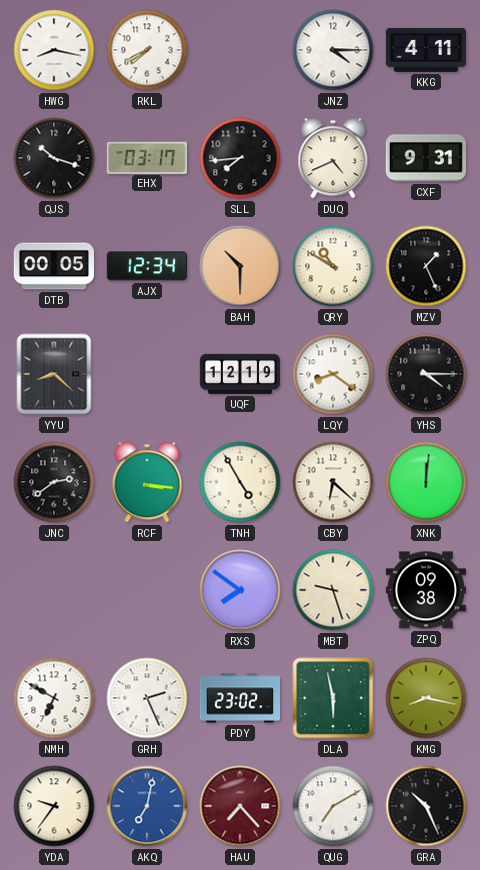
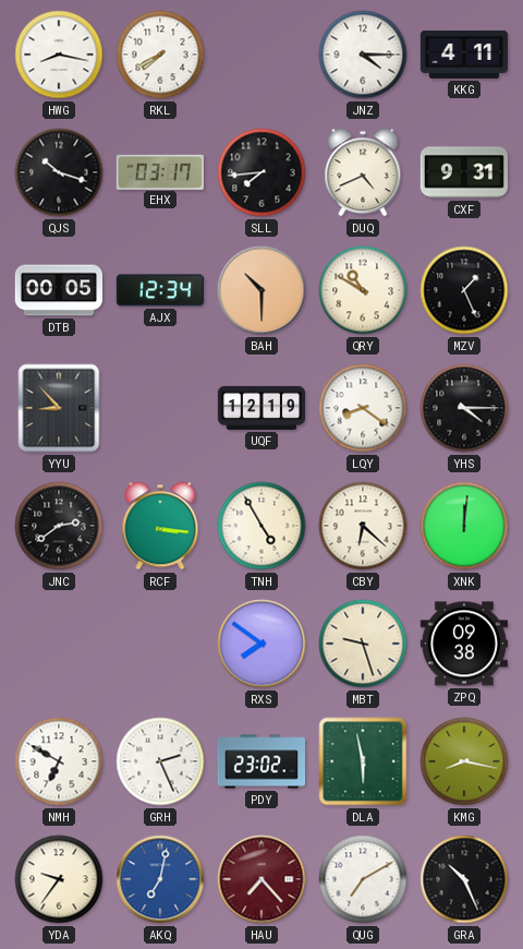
YYU: 8:22 -> 8:53
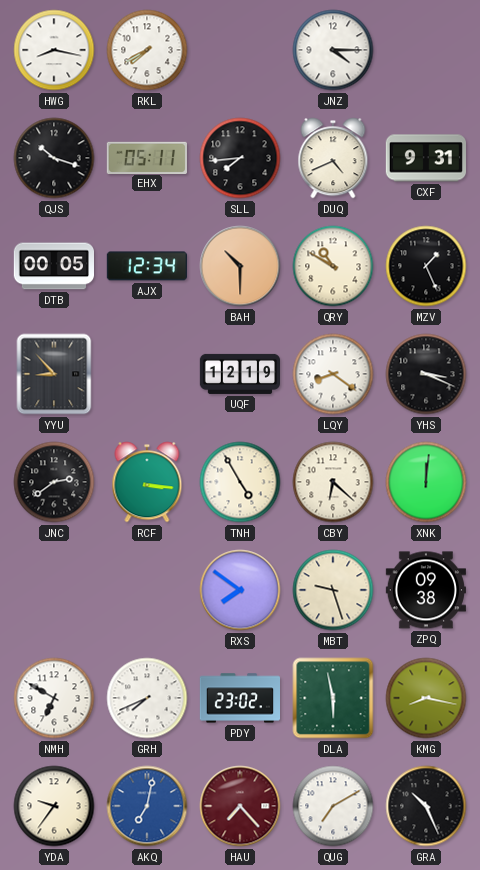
KKG: 4:11 -> none
EHX: 03:17 -> 05:11
YHS: 4:15 -> 3:19
GRH: 2:26 -> 7:41
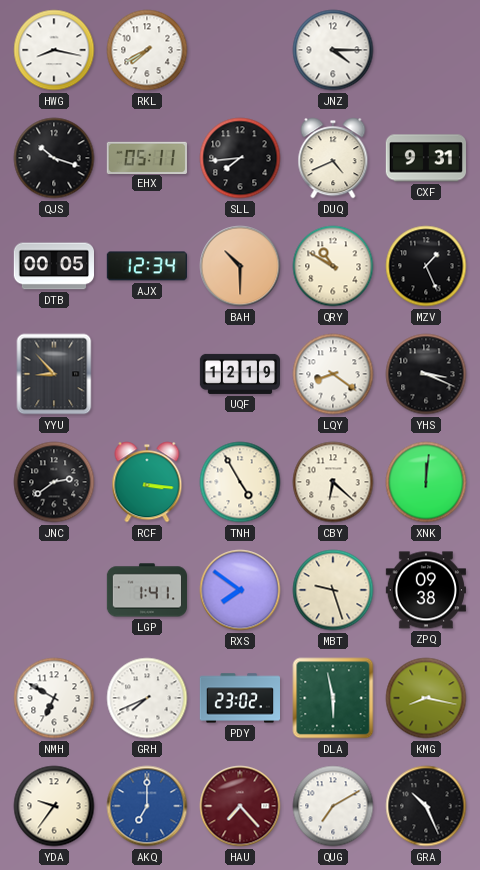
LGP: none -> 1:41
AKQ: 7:02 -> 7:00
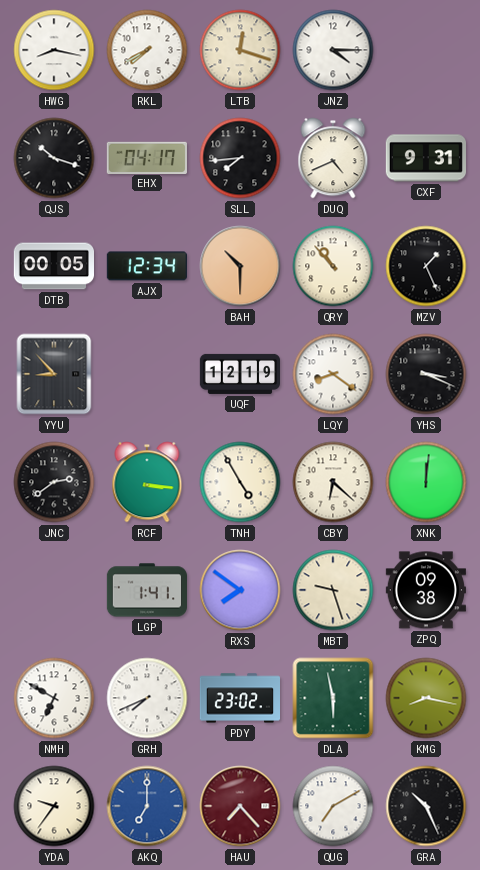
LTB: none -> 12:18
EHX: 05:11 -> 04:17
QRY: 10:50 -> 10:53
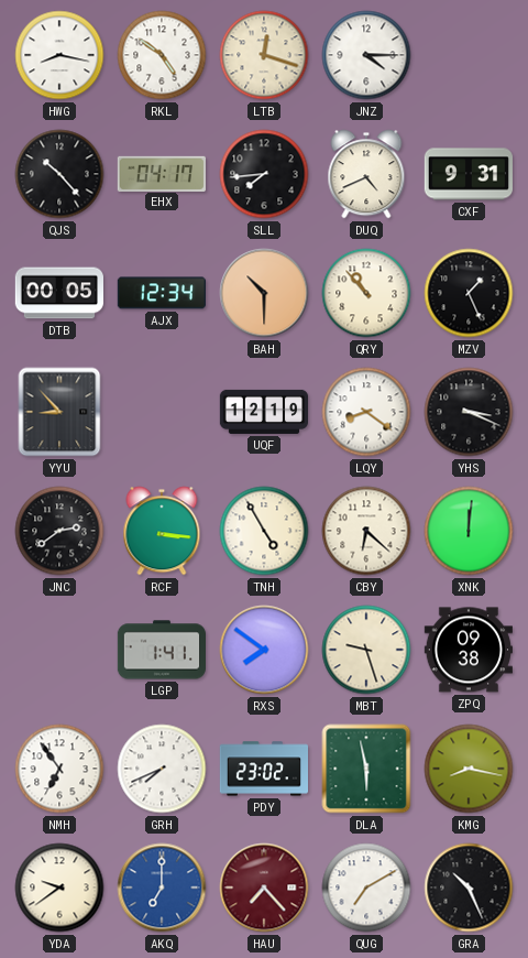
RKL: 7:40 -> 4:51
QJS: 10:18 -> 10:23
NMH: 6:50 -> 6:54
YDA: 9:36 -> 9:39
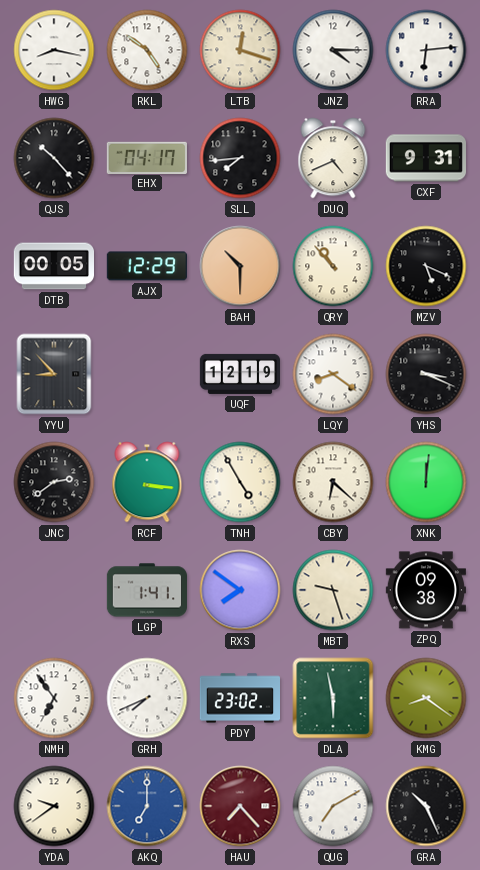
RRA: none -> 6:14
AJX: 12:34 -> 12:29
MZV: 1:26 -> 5:19
KMG: 8:17 -> 8:21
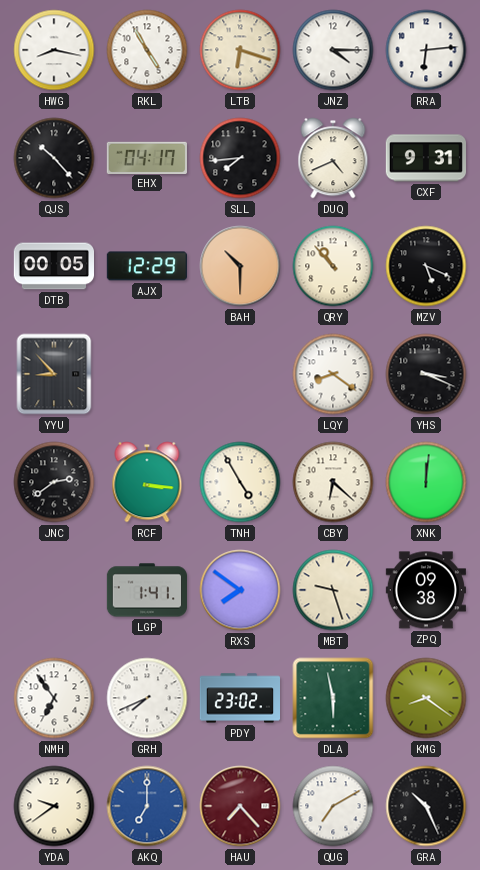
RKL: 4:51 -> 4:55
LTB: 12:18 -> 6:18
UQF: 12:19 -> none
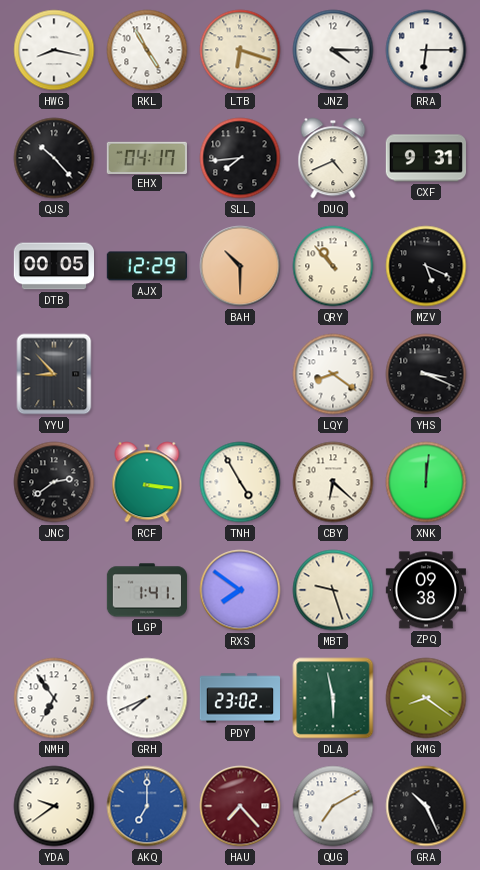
RRA: 6:14 -> 6:15
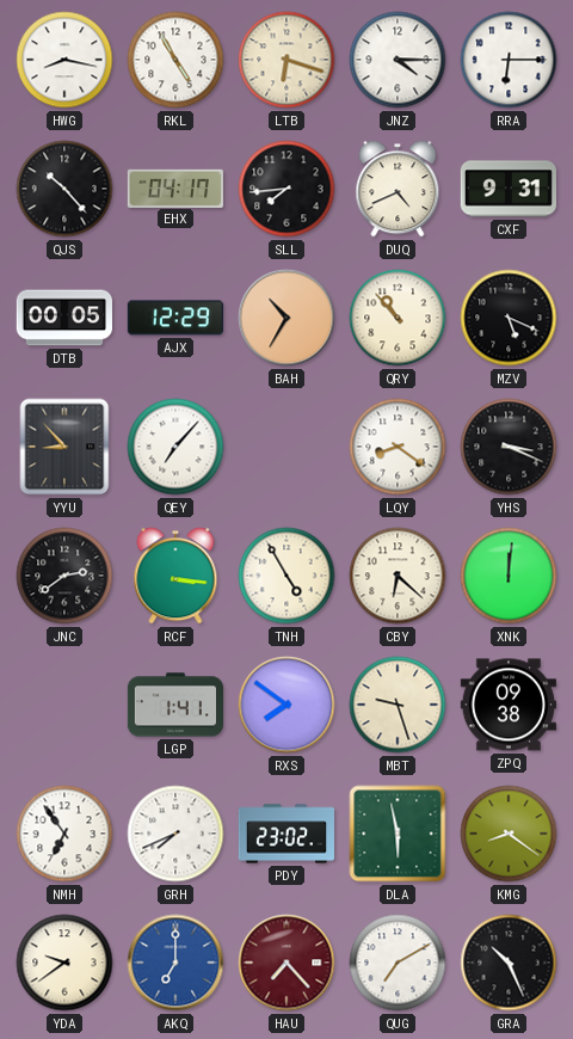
BAH: 10:30 -> 10:35
QEY: none -> 7:07
